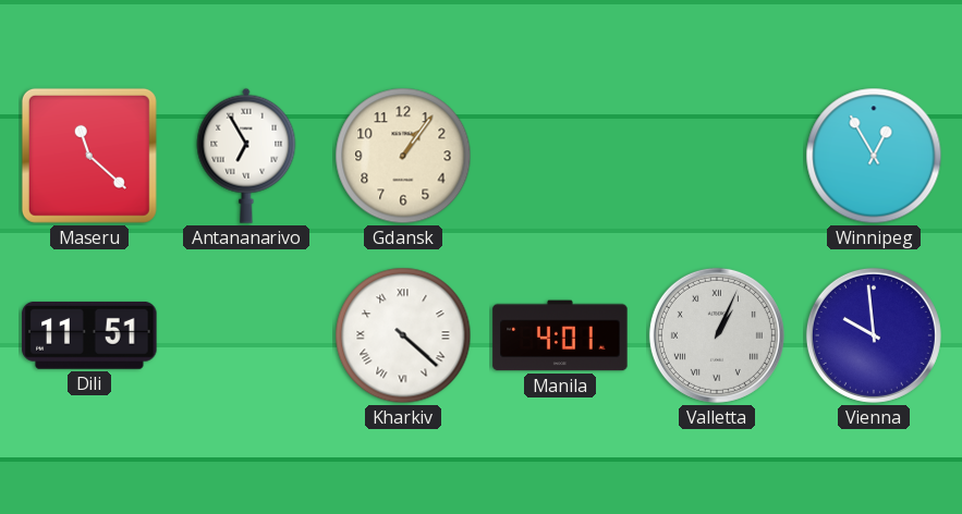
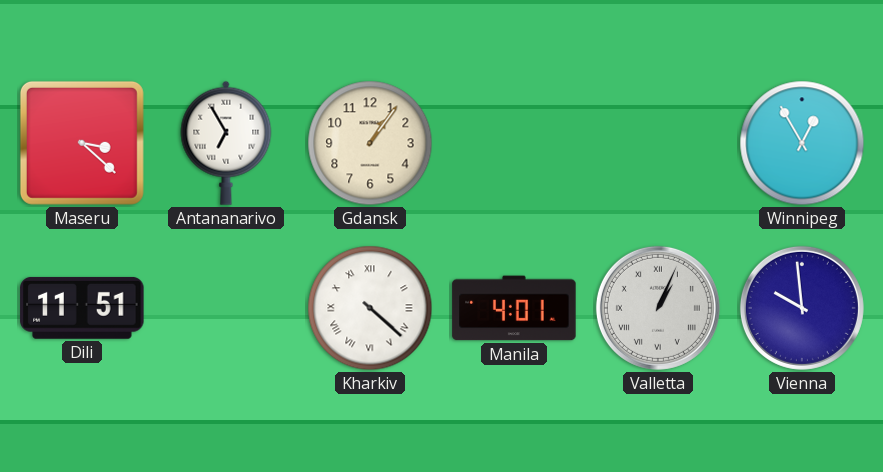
Maseru: 11:22 -> 3:22
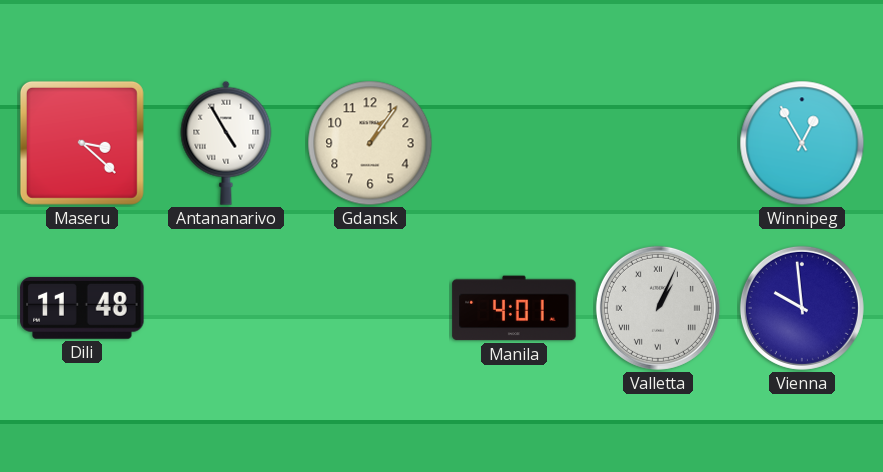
Antananarivo: 6:55 -> 4:55
Dili: 11:51 -> 11:48
Kharkiv: 4:22 -> none
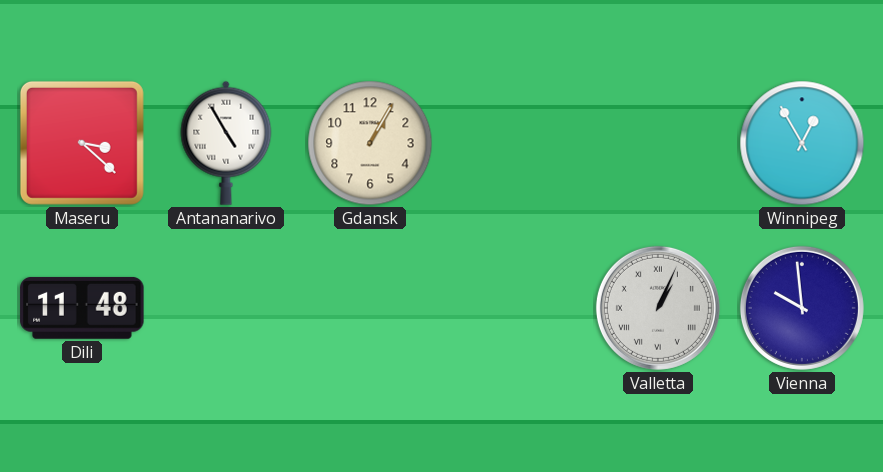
Gdansk: 1:06 -> 1:05
Manila: 4:01 -> none
